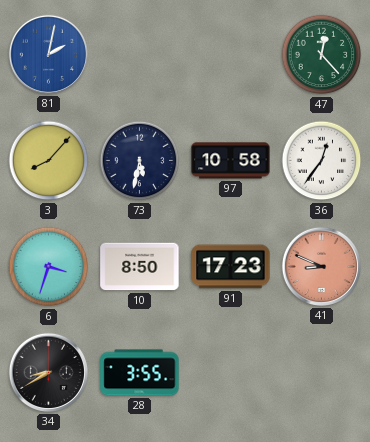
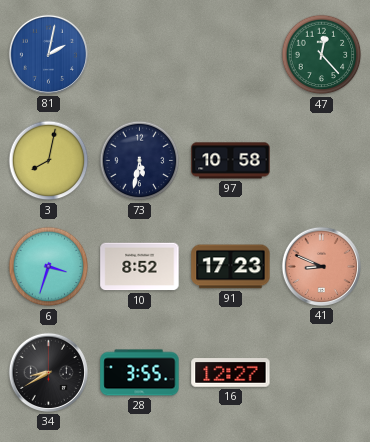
3: 8:07 -> 8:02
36: 12:36 -> none
10: 8:50 -> 8:52
16: none -> 12:27
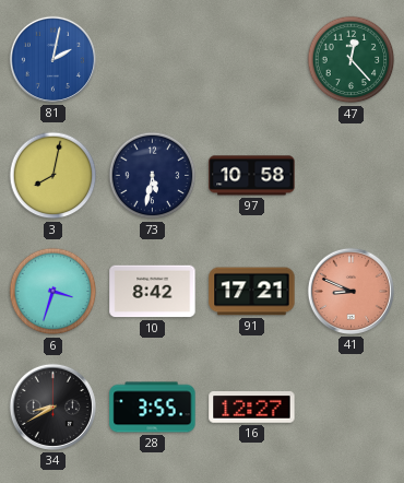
10: 8:52 -> 8:42
91: 17:23 -> 17:21
